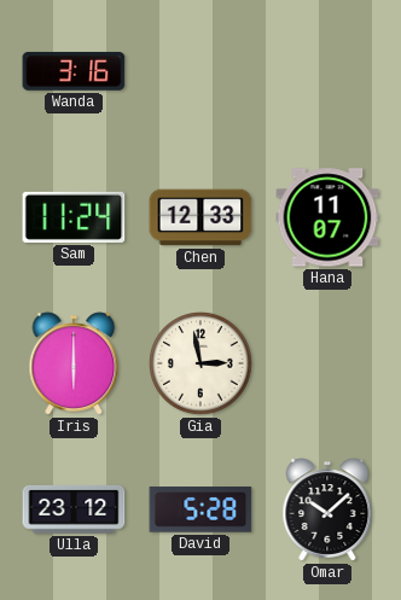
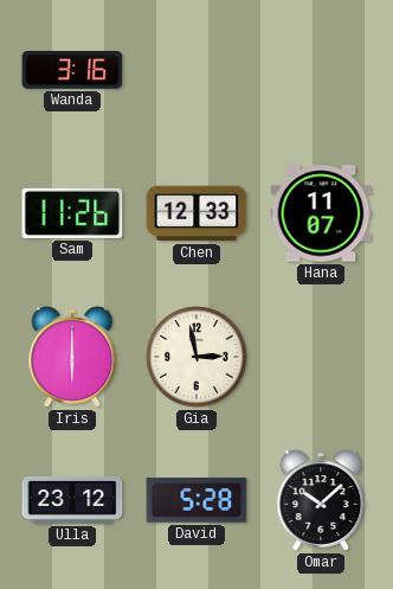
Sam: 11:24 -> 11:26
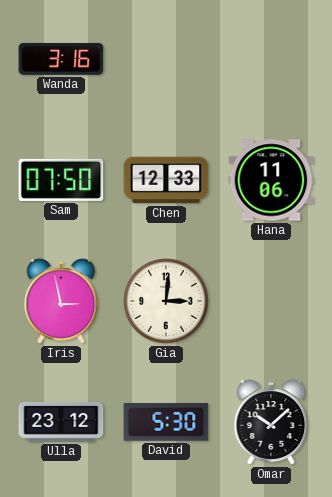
Sam: 11:26 -> 07:50
Hana: 11:07 -> 11:06
Iris: 6:00 -> 2:58
Gia: 2:58 -> 3:01
David: 5:28 -> 5:30
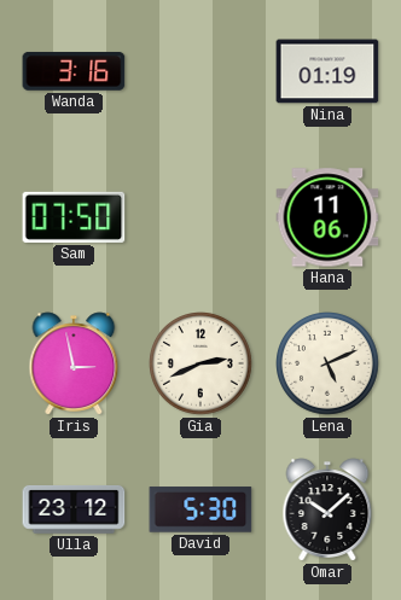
Nina: none -> 01:19
Chen: 12:33 -> none
Gia: 3:01 -> 2:41
Lena: none -> 5:11
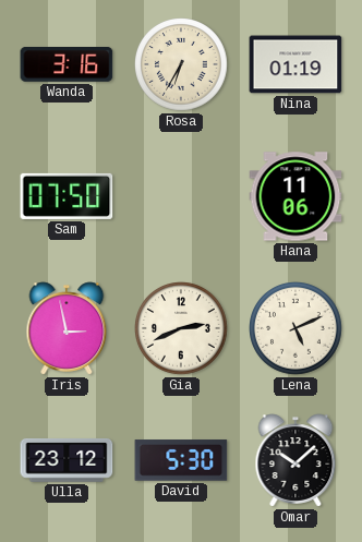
Rosa: none -> 6:35
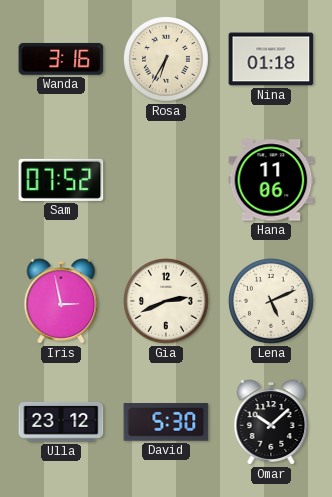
Nina: 01:19 -> 01:18
Sam: 07:50 -> 07:52
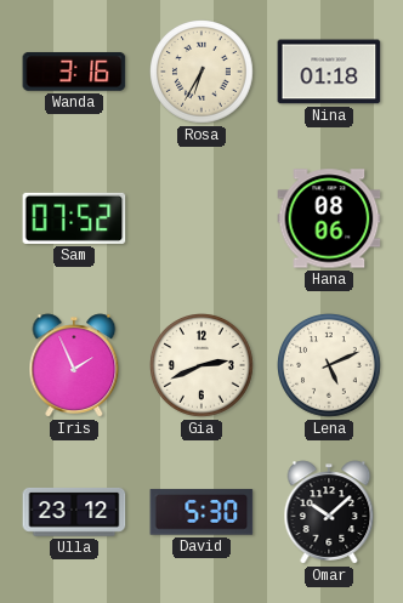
Hana: 11:06 -> 08:06
Iris: 2:58 -> 1:56
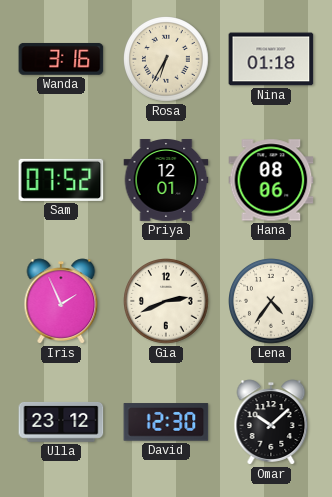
Priya: none -> 12:01
Lena: 5:11 -> 4:36
David: 5:30 -> 12:30
